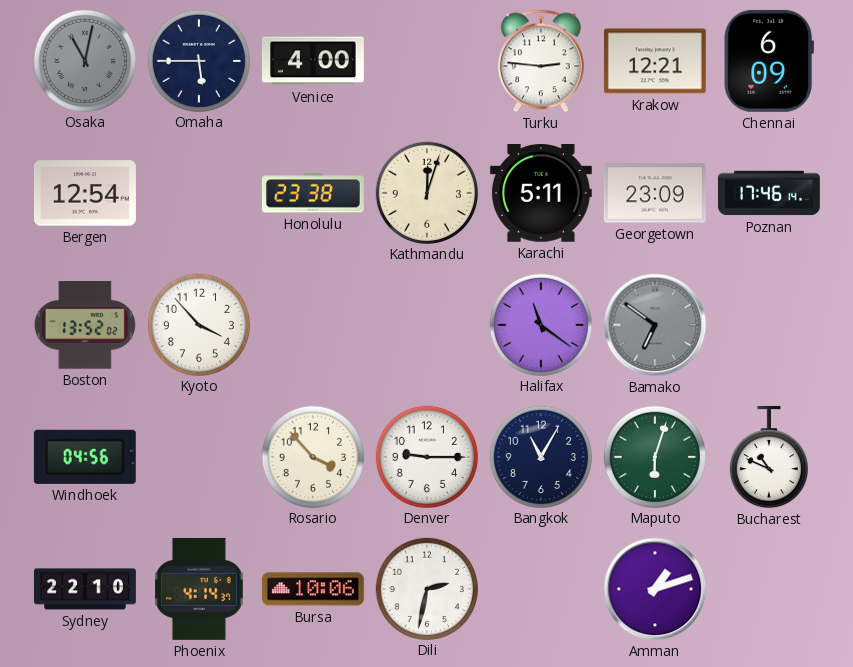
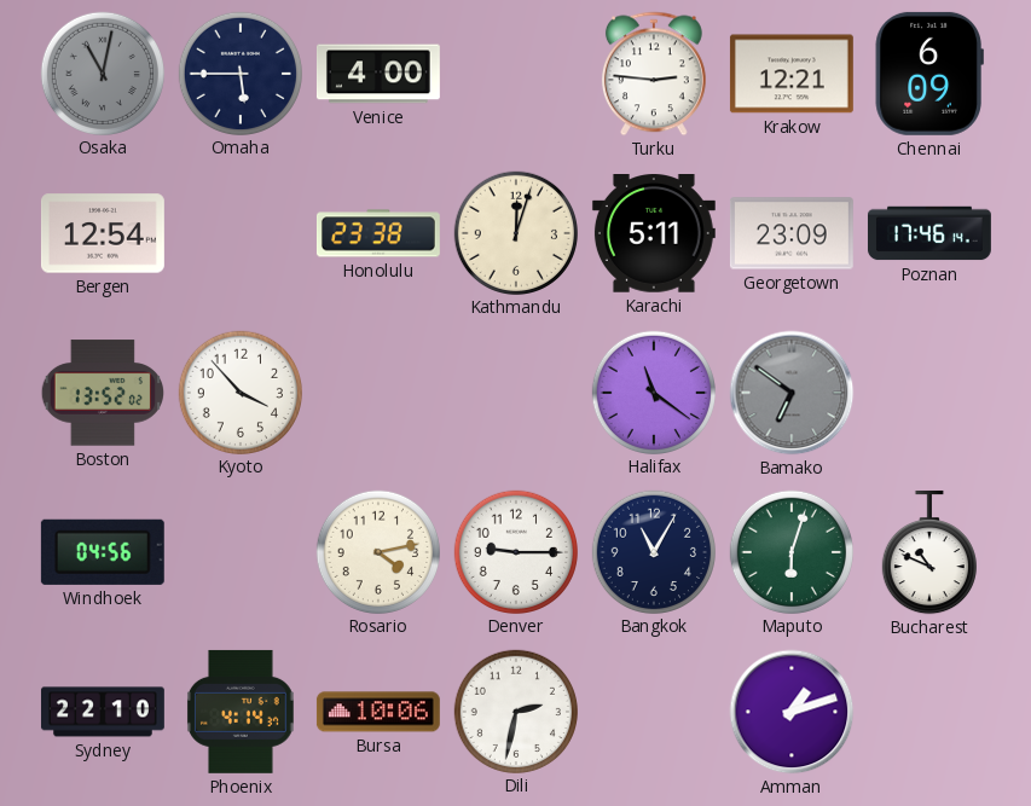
Rosario: 3:53 -> 4:13
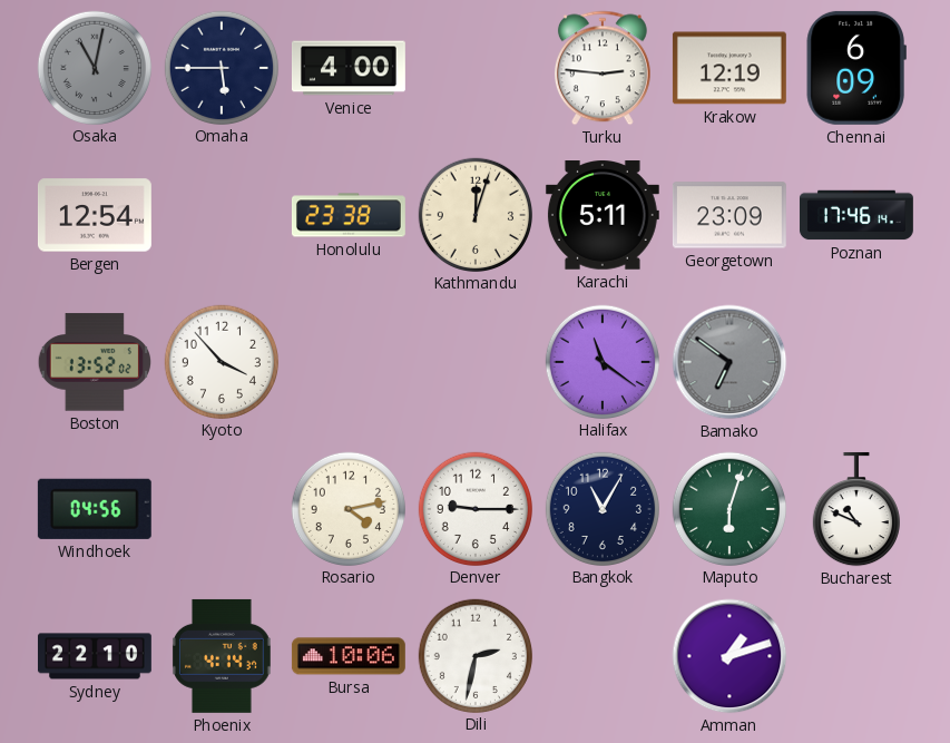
Krakow: 12:21 -> 12:19
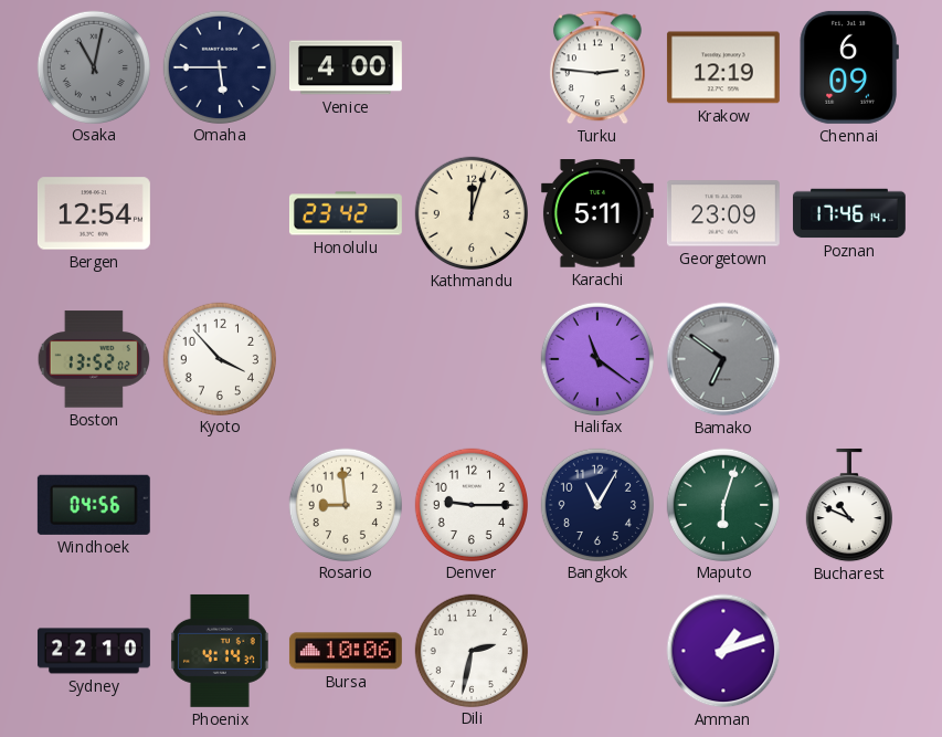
Honolulu: 23:38 -> 23:42
Rosario: 4:13 -> 8:59
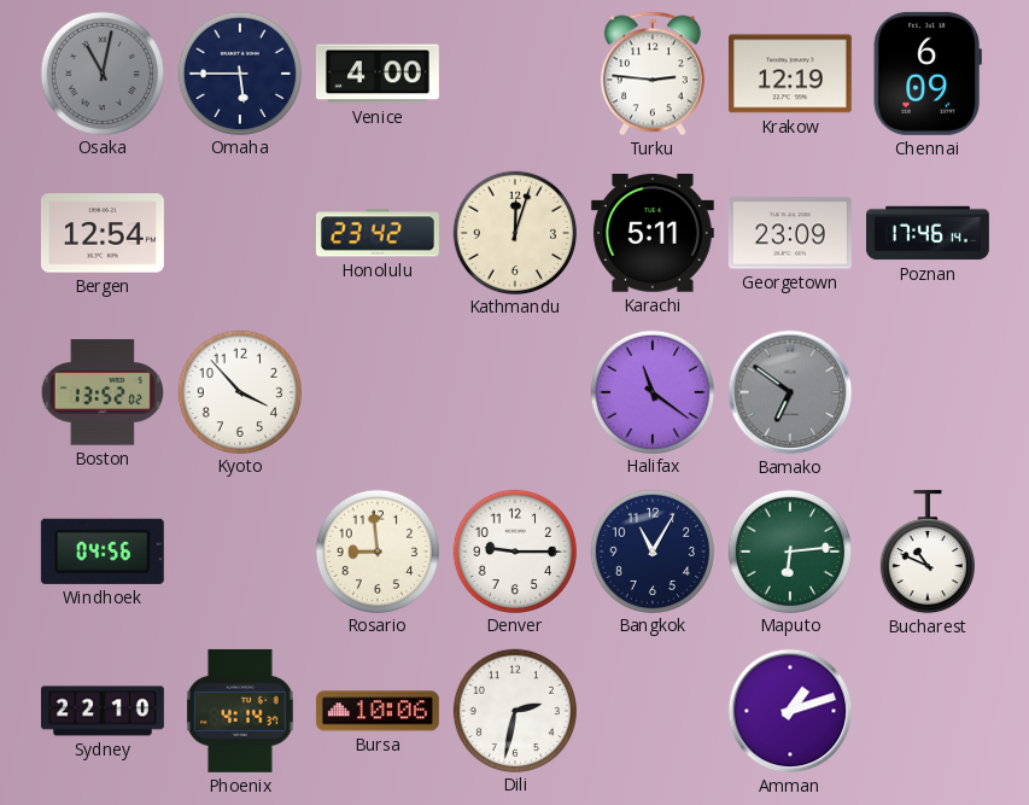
Maputo: 6:03 -> 6:14
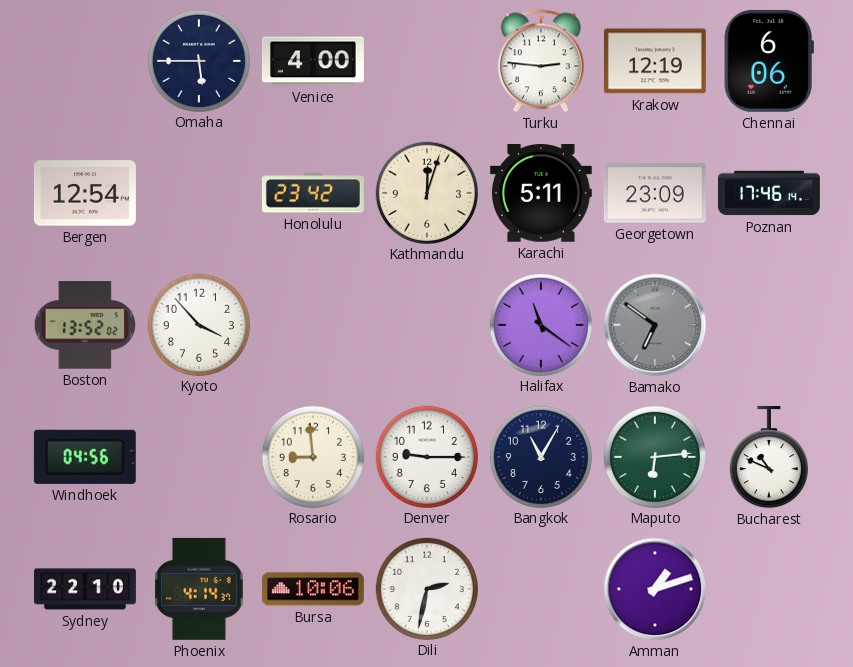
Osaka: 11:02 -> none
Chennai: 6:09 -> 6:06
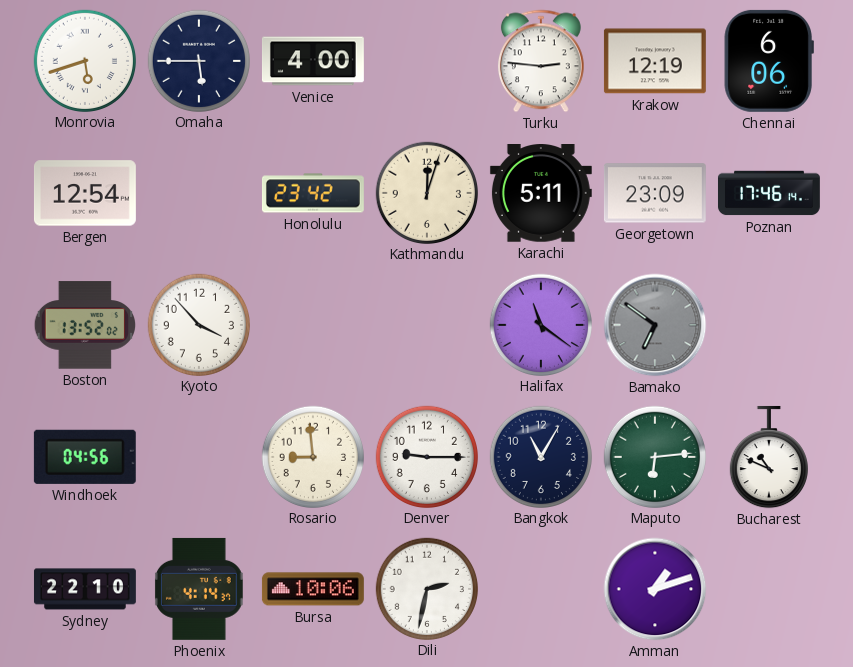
Monrovia: none -> 5:42
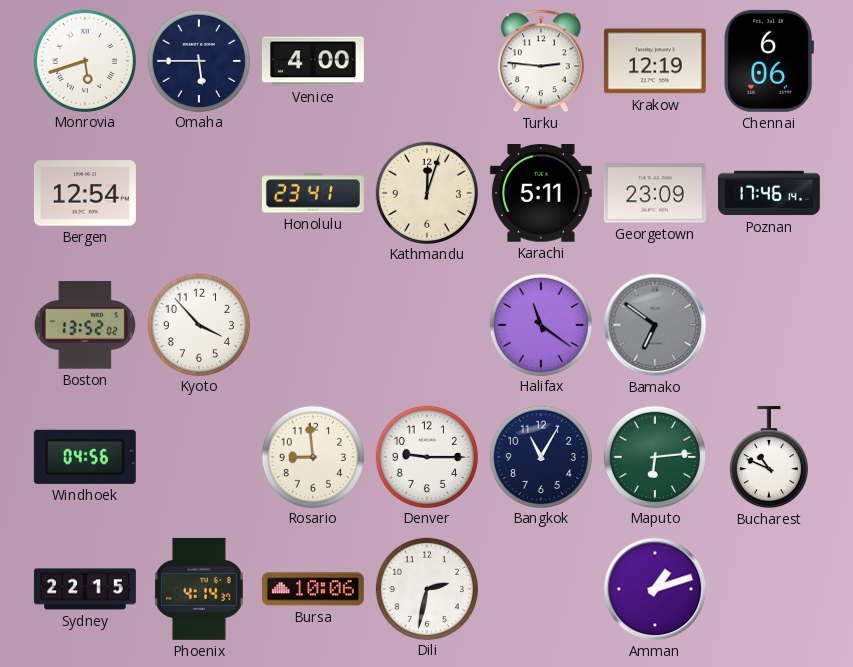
Honolulu: 23:42 -> 23:41
Sydney: 22:10 -> 22:15
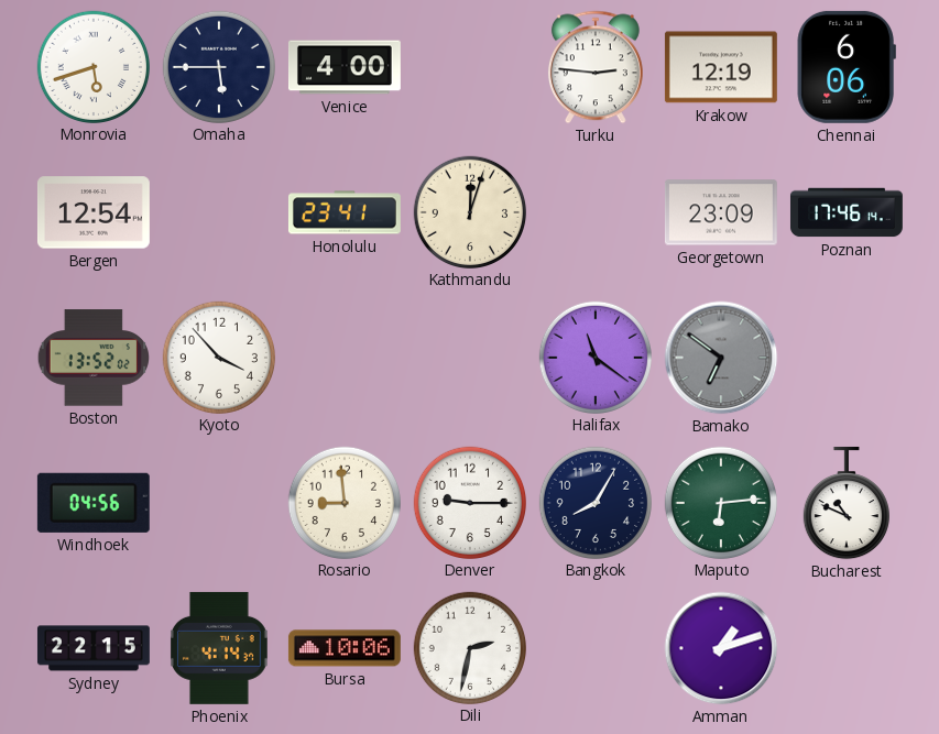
Karachi: 5:11 -> none
Bangkok: 11:05 -> 8:05
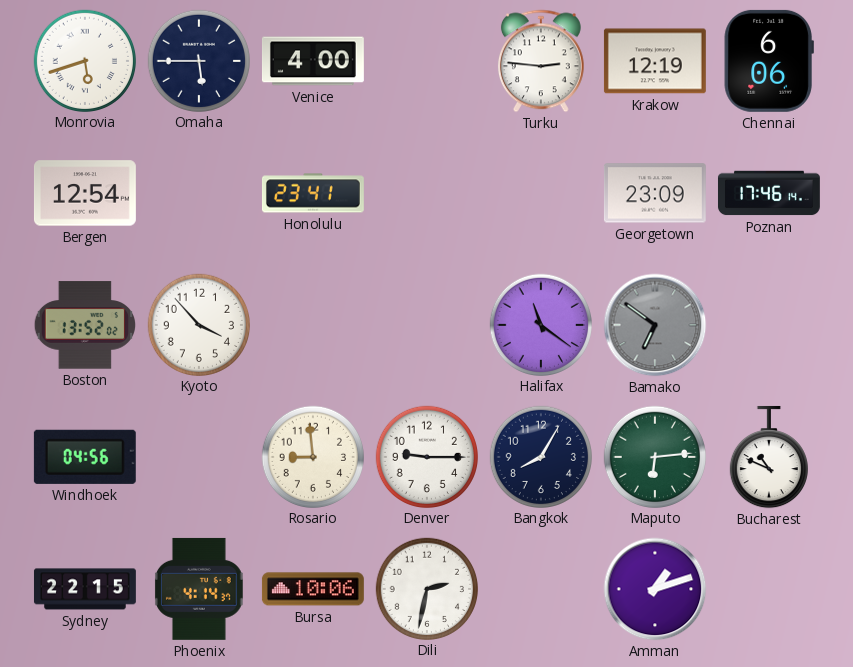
Kathmandu: 12:03 -> none
